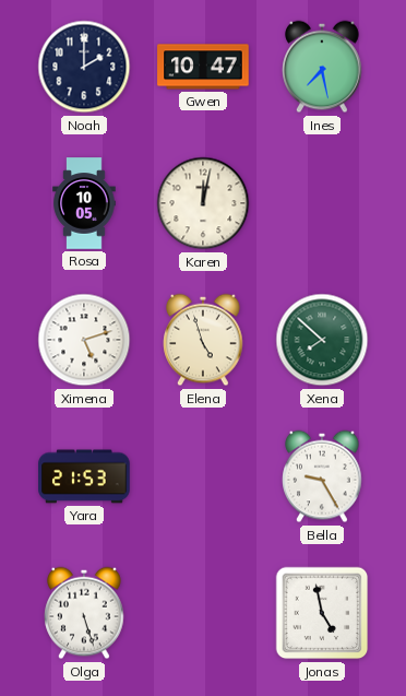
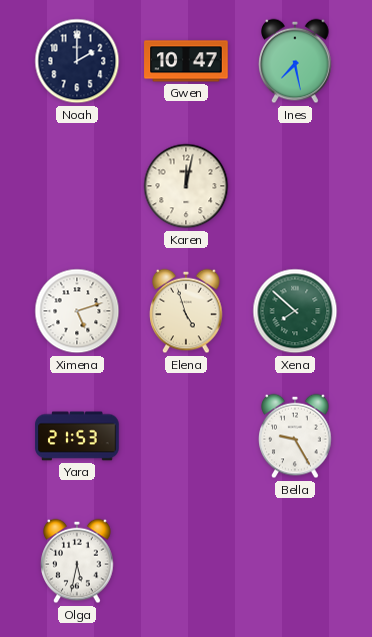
Rosa: 10:05 -> none
Olga: 5:27 -> 5:32
Jonas: 4:58 -> none
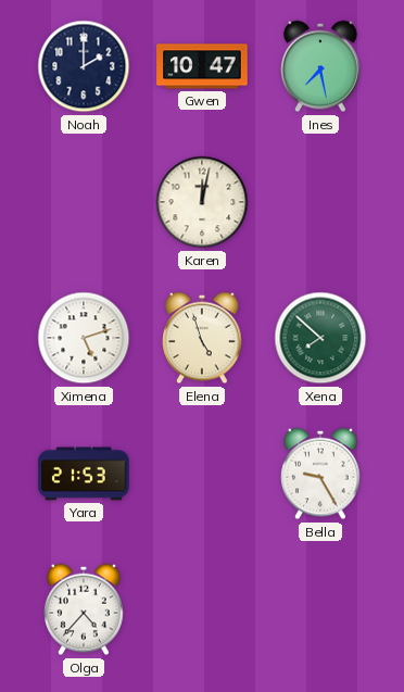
Olga: 5:32 -> 4:37
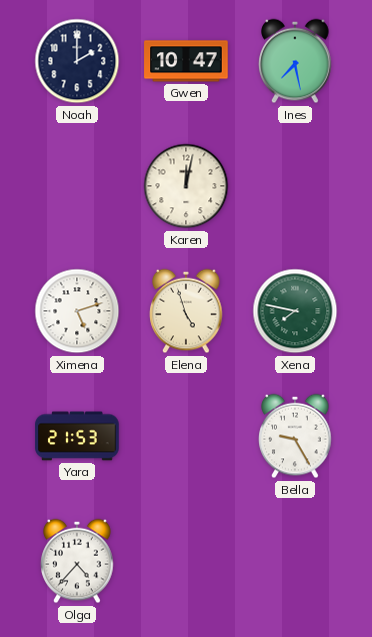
Xena: 7:52 -> 7:47
